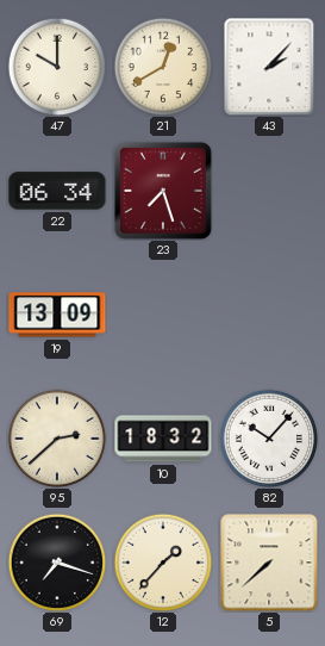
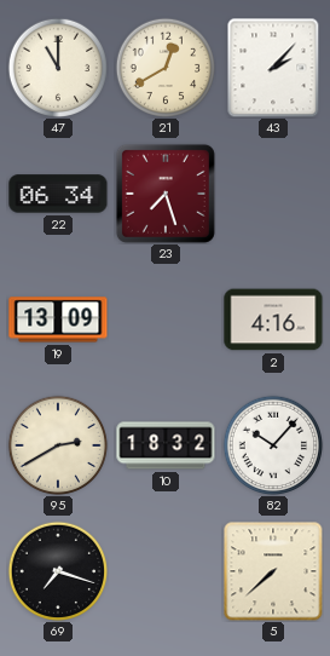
47: 10:00 -> 11:00
2: none -> 4:16
95: 2:38 -> 2:40
12: 1:37 -> none
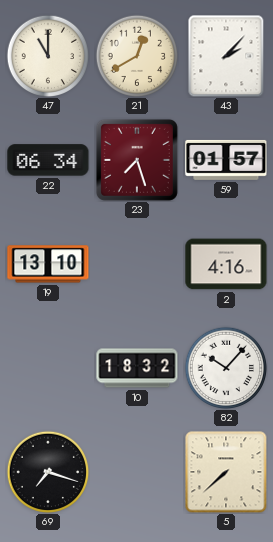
59: none -> 01:57
19: 13:09 -> 13:10
95: 2:40 -> none
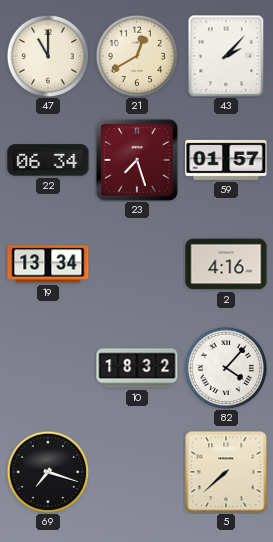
19: 13:10 -> 13:34
82: 10:07 -> 4:07
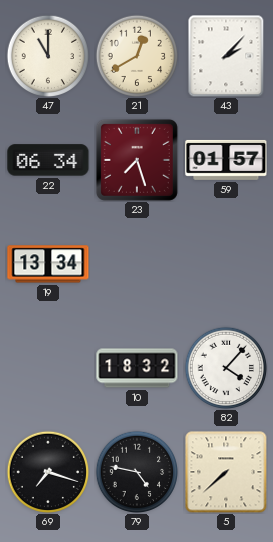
2: 4:16 -> none
79: none -> 4:47
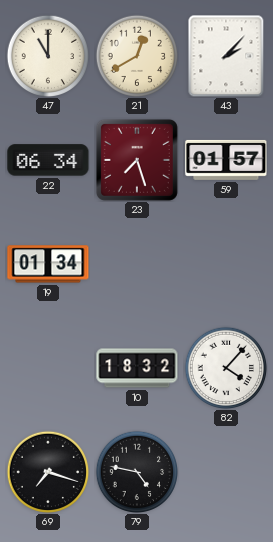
19: 13:34 -> 01:34
5: 7:38 -> none
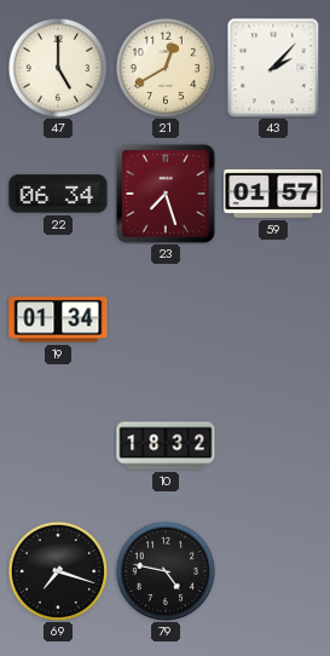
47: 11:00 -> 5:00
82: 4:07 -> none
